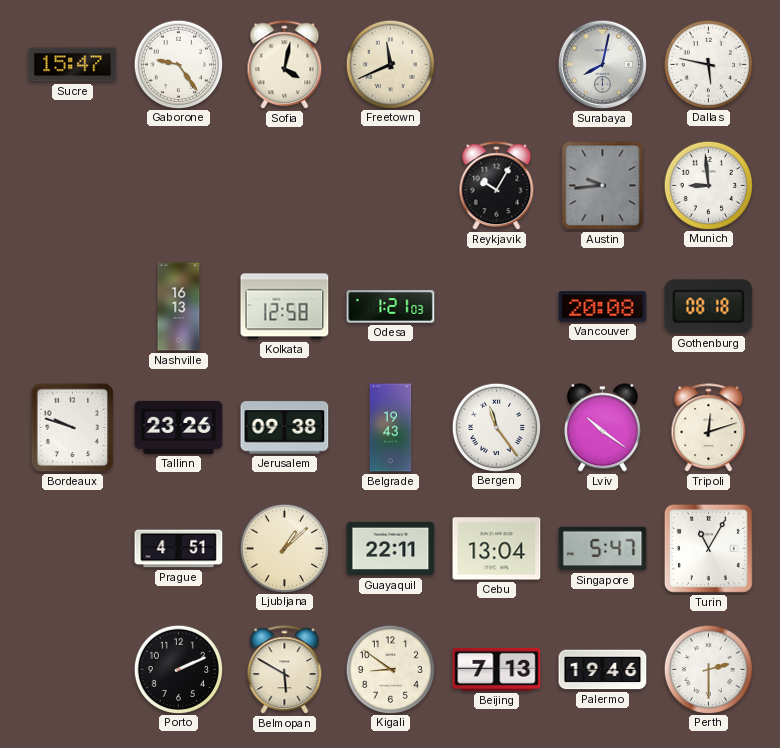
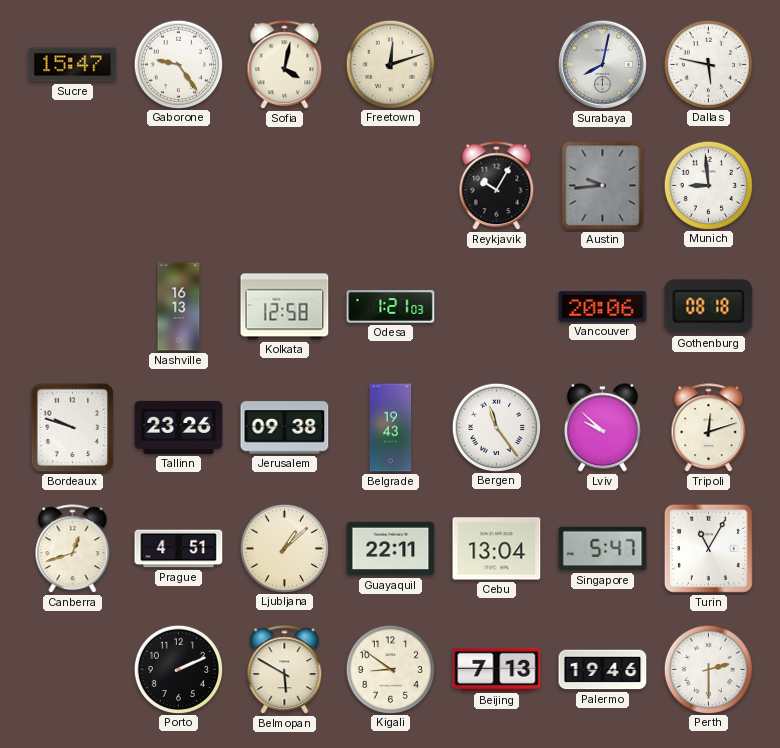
Freetown: 11:41 -> 12:12
Vancouver: 20:08 -> 20:06
Lviv: 10:21 -> 9:52
Canberra: none -> 12:42
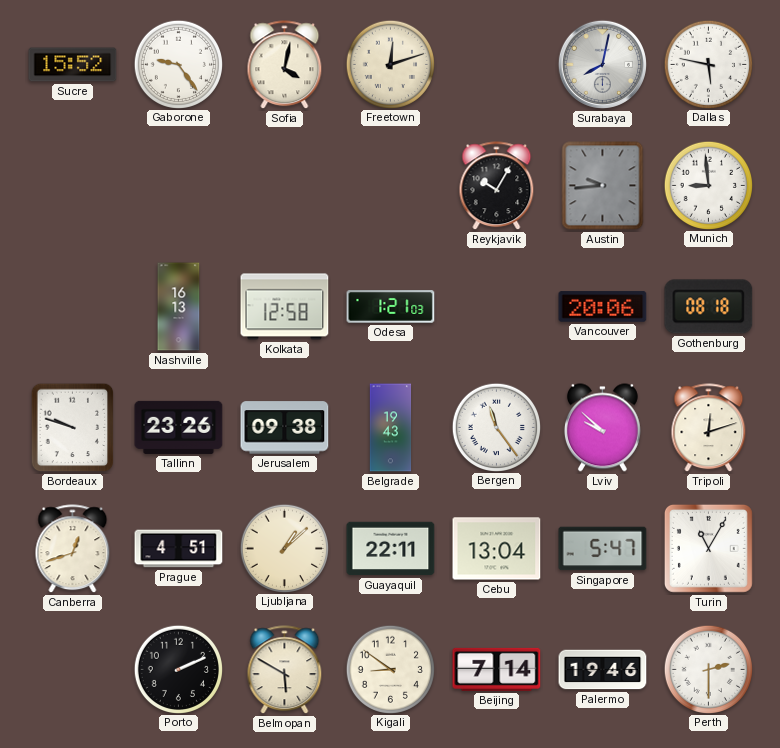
Sucre: 15:47 -> 15:52
Beijing: 7:13 -> 7:14
